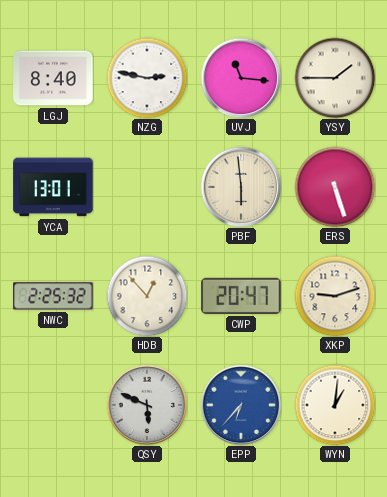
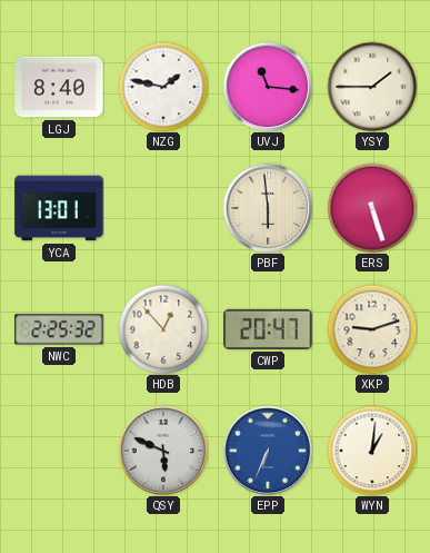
NZG: 2:47 -> 1:47
EPP: 6:37 -> 6:34
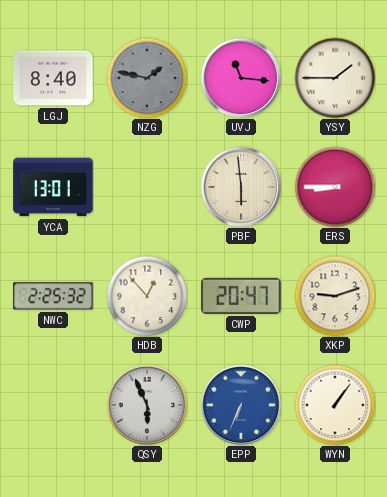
NZG dial: white -> grey
ERS: 5:27 -> 8:45
QSY: 5:49 -> 5:56
WYN: 1:01 -> 1:06
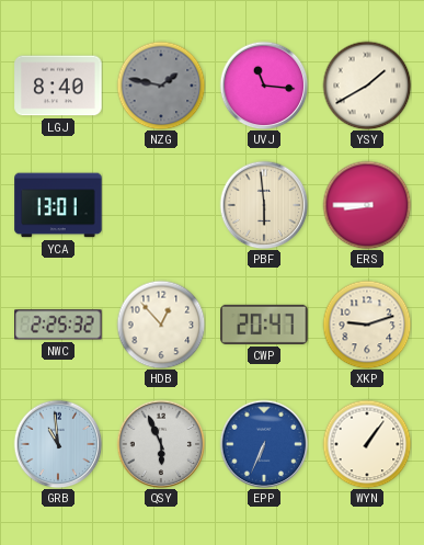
YSY: 1:45 -> 1:40
GRB: none -> 10:59
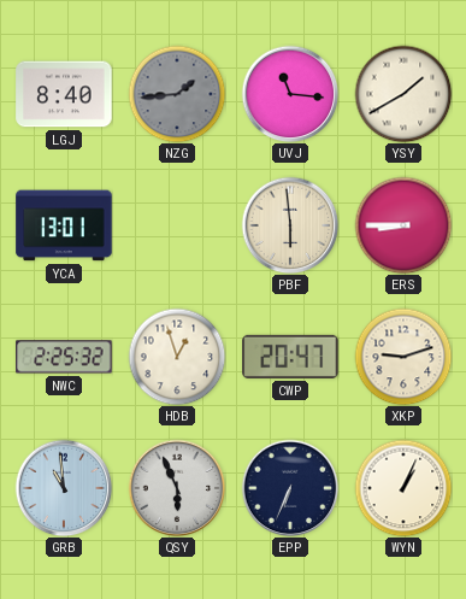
NZG: 1:47 -> 1:44
HDB: 12:53 -> 12:57
EPP dial: blue -> navy
WYN: 1:06 -> 1:04
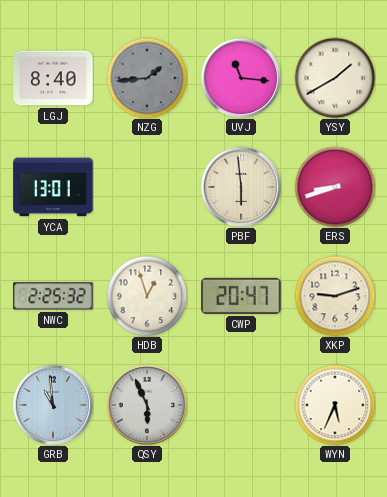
ERS: 8:45 -> 8:42
EPP: 6:34 -> none
WYN: 1:04 -> 5:34
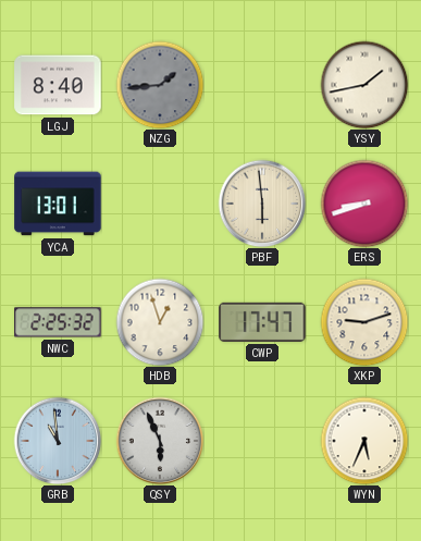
UVJ: 11:16 -> none
YSY: 1:40 -> 1:43
CWP: 20:47 -> 17:47
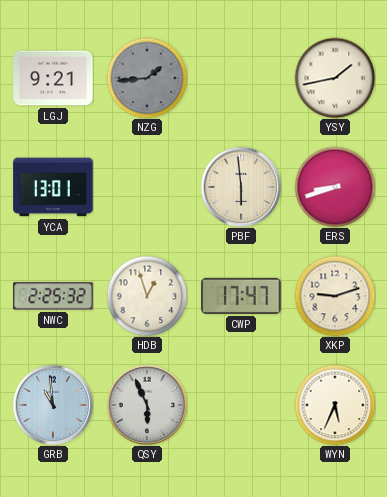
LGJ: 8:40 -> 9:21
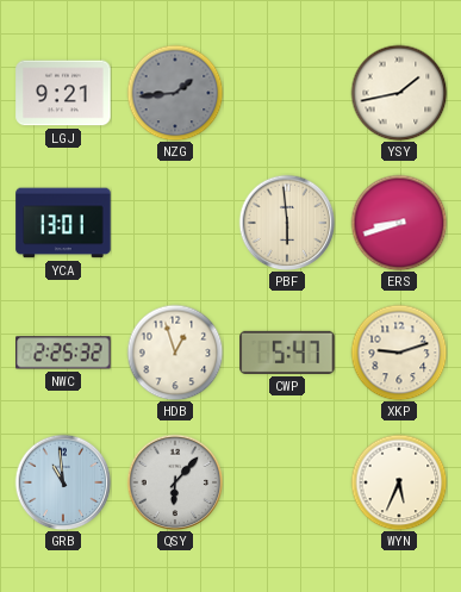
CWP: 17:47 -> 5:47
QSY: 5:56 -> 6:07
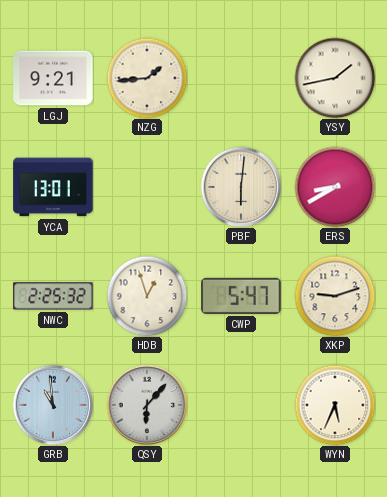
NZG dial: grey -> cream
PBF: 5:59 -> 6:01
ERS: 8:42 -> 8:40
